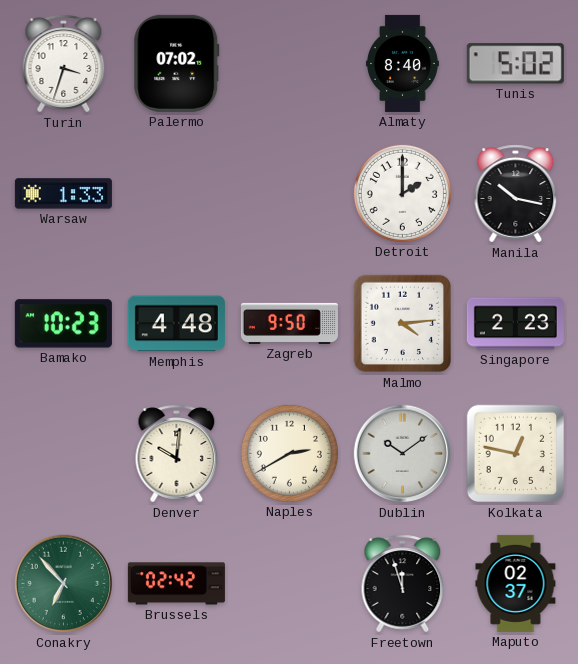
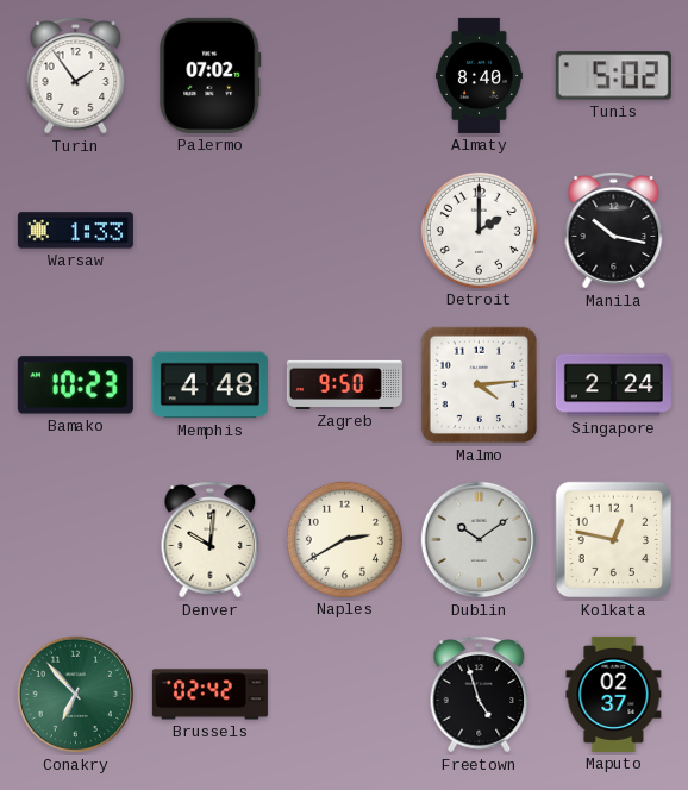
Turin: 3:33 -> 1:54
Singapore: 2:23 -> 2:24
Freetown: 11:57 -> 4:57
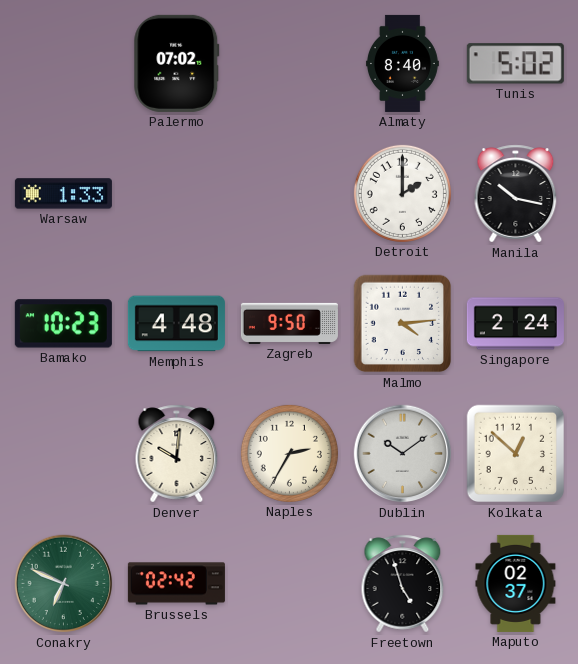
Turin: 1:54 -> none
Naples: 2:40 -> 2:35
Kolkata: 12:47 -> 12:52
Conakry: 6:53 -> 6:49
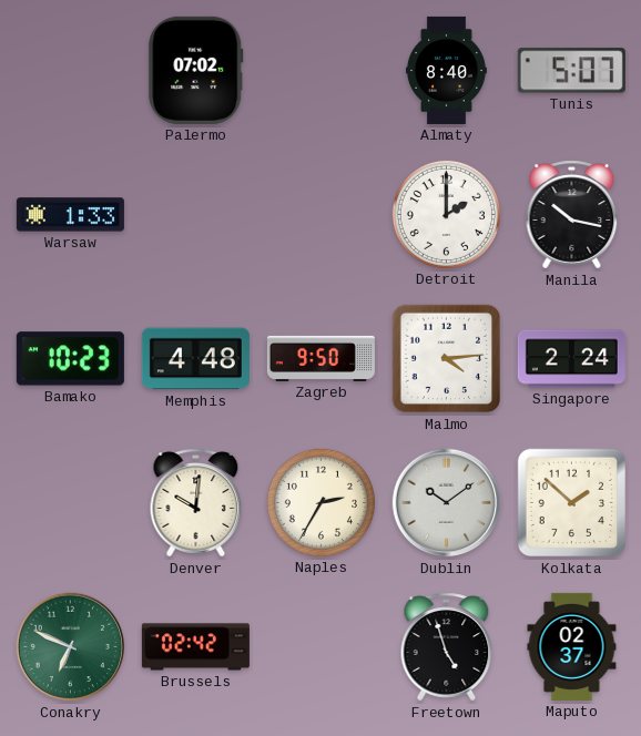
Tunis: 5:02 -> 5:07
Kolkata: 12:52 -> 1:52
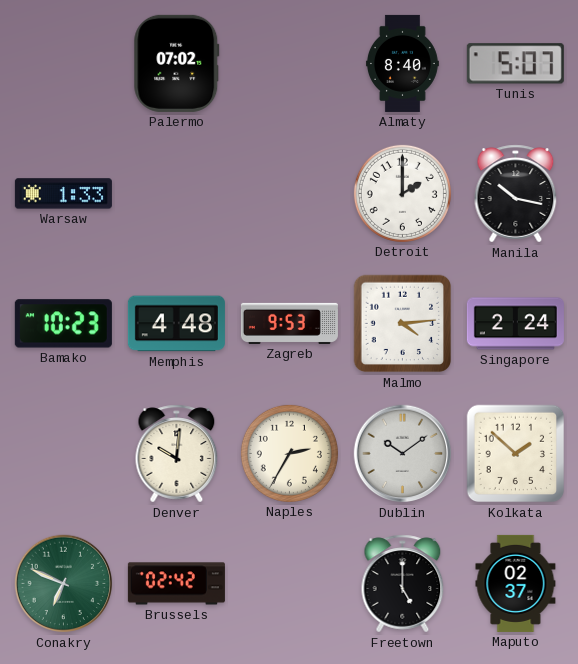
Zagreb: 9:50 -> 9:53
Freetown: 4:57 -> 5:00
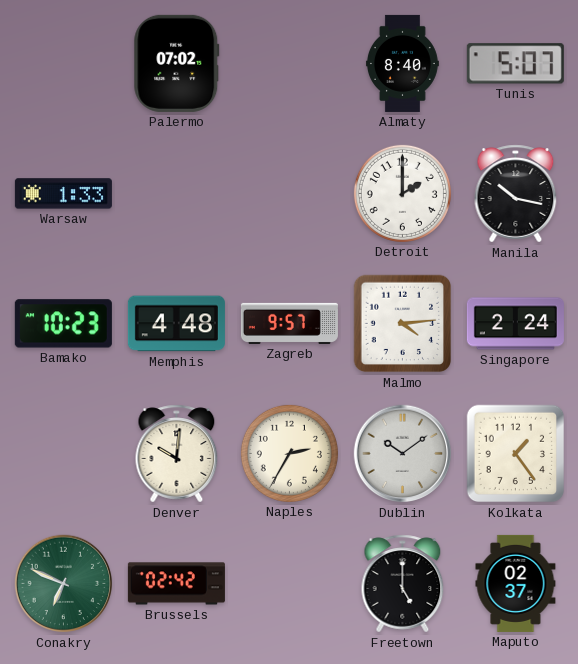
Zagreb: 9:53 -> 9:57
Kolkata: 1:52 -> 1:24
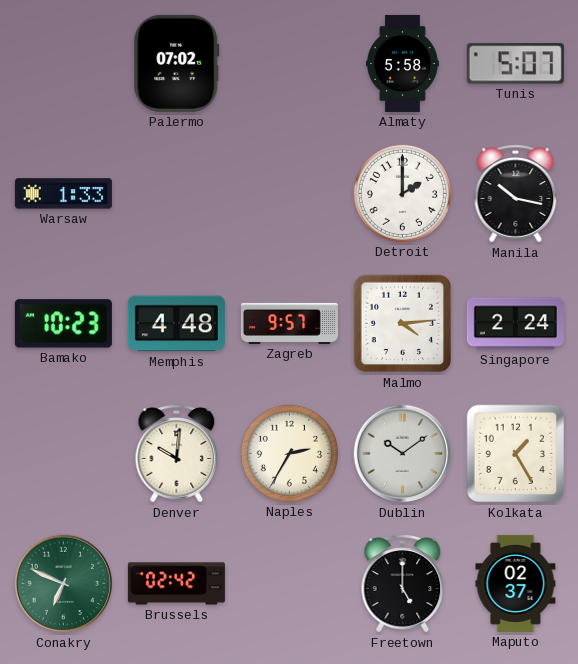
Almaty: 8:40 -> 5:58
Kolkata: 1:24 -> 1:25
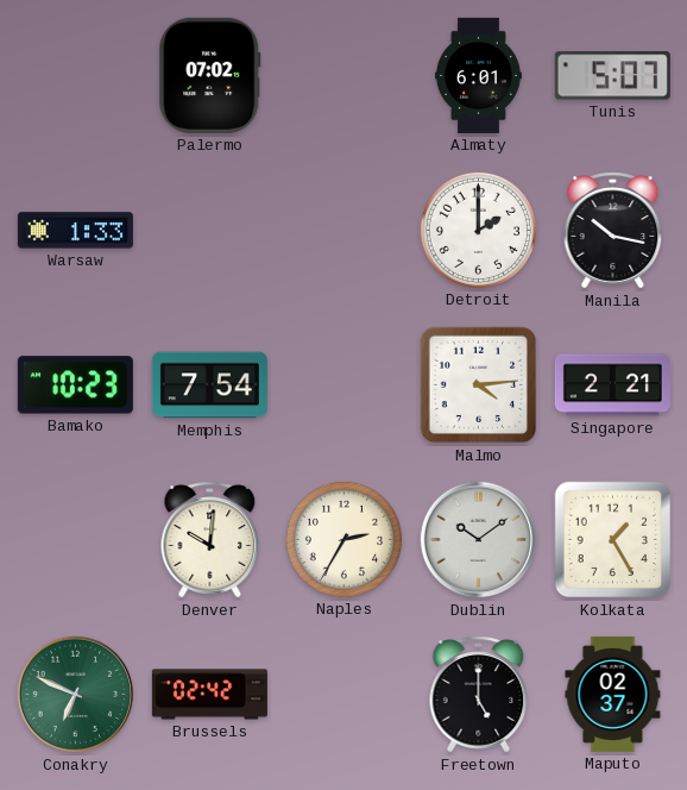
Almaty: 5:58 -> 6:01
Memphis: 4:48 -> 7:54
Zagreb: 9:57 -> none
Singapore: 2:24 -> 2:21
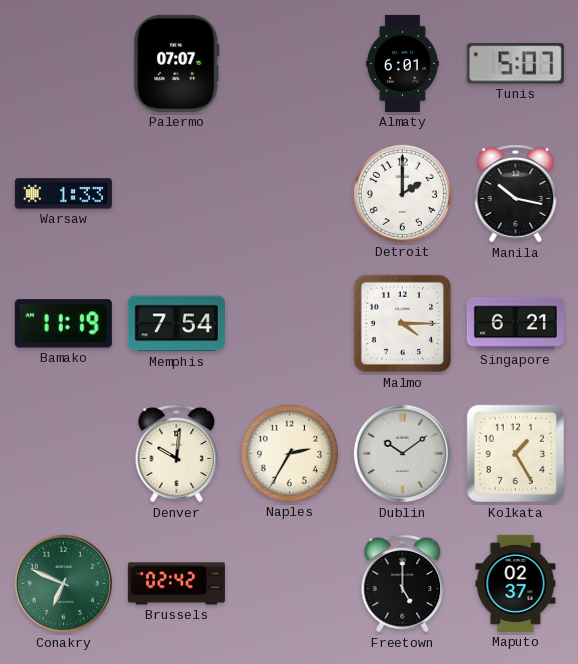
Palermo: 07:02 -> 07:07
Bamako: 10:23 -> 11:19
Malmo: 4:14 -> 4:15
Singapore: 2:21 -> 6:21
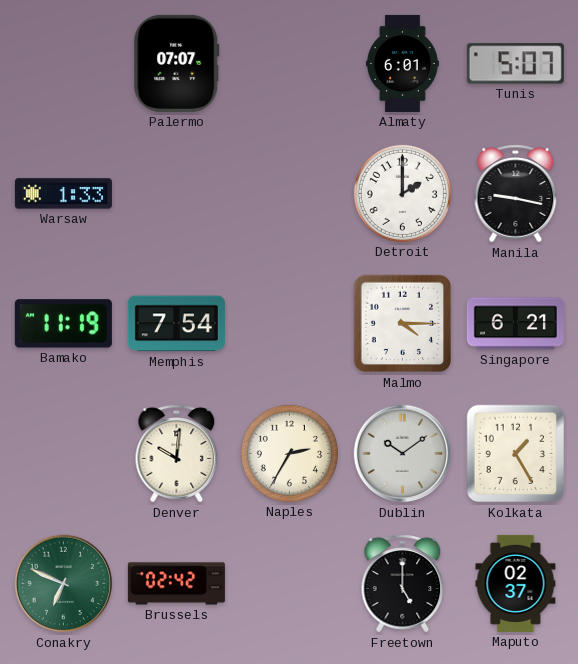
Manila: 10:17 -> 9:17
